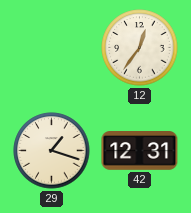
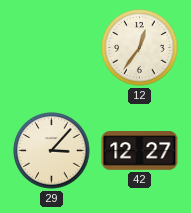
29: 1:18 -> 3:07
42: 12:31 -> 12:27
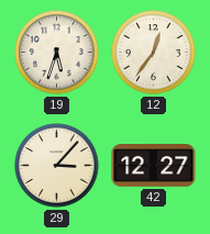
19: none -> 5:33
